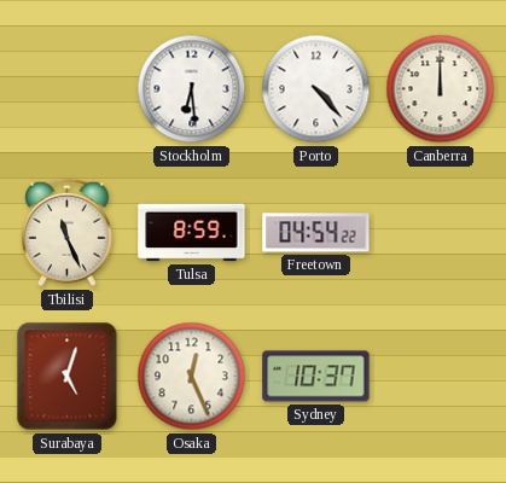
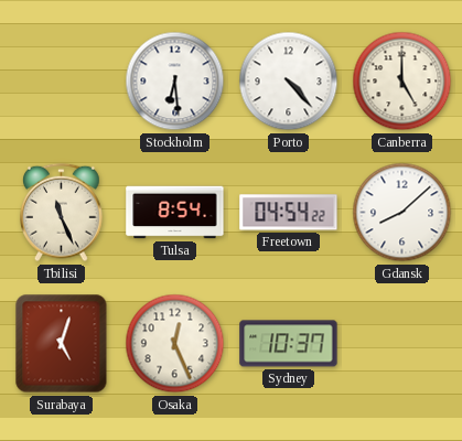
Canberra: 12:00 -> 5:00
Tulsa: 8:59 -> 8:54
Gdansk: none -> 8:08
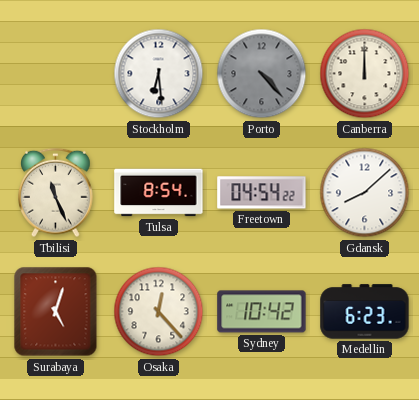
Porto dial: white -> grey
Canberra: 5:00 -> 12:00
Osaka: 12:26 -> 12:23
Sydney: 10:37 -> 10:42
Medellin: none -> 6:23
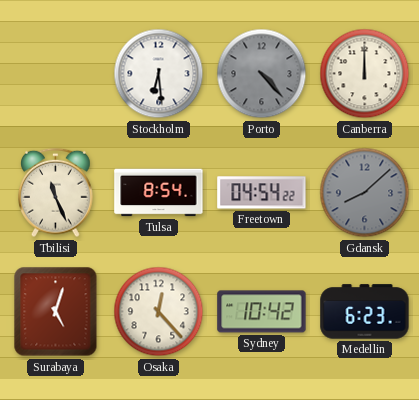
Gdansk dial: white -> grey
